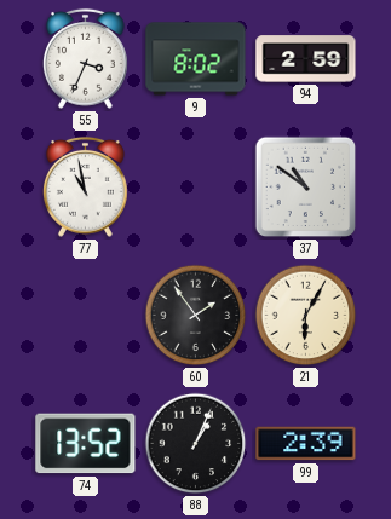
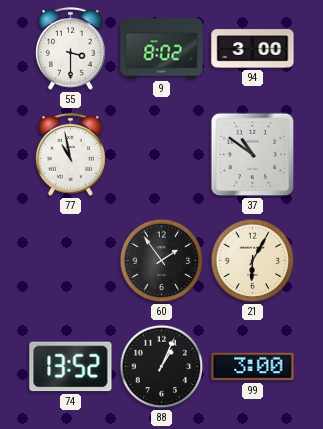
55: 3:34 -> 3:30
94: 2:59 -> 3:00
99: 2:39 -> 3:00
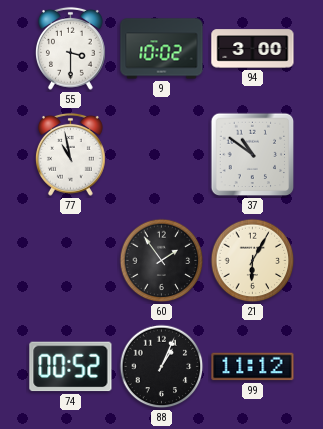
9: 8:02 -> 10:02
74: 13:52 -> 00:52
99: 3:00 -> 11:12
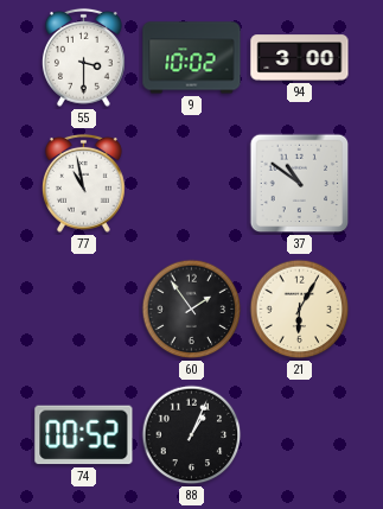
99: 11:12 -> none
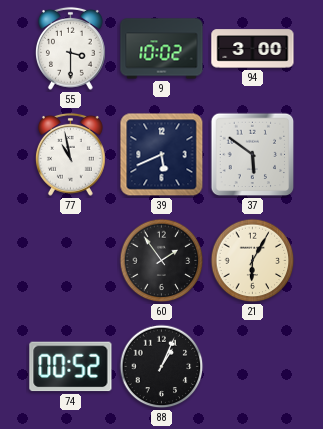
39: none -> 5:41
37: 10:51 -> 5:51
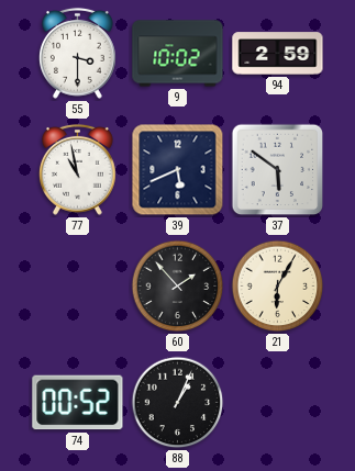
94: 3:00 -> 2:59
60: 1:54 -> 1:53
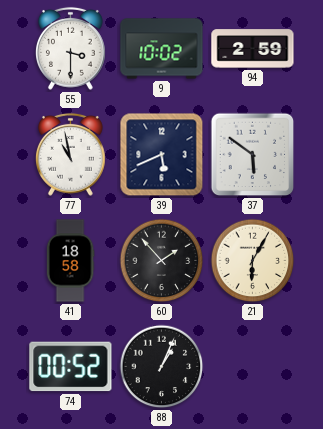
41: none -> 18:58
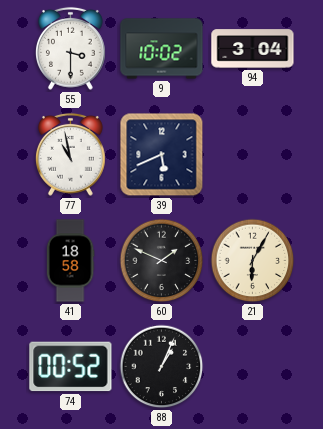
94: 2:59 -> 3:04
37: 5:51 -> none
60: 1:53 -> 1:49
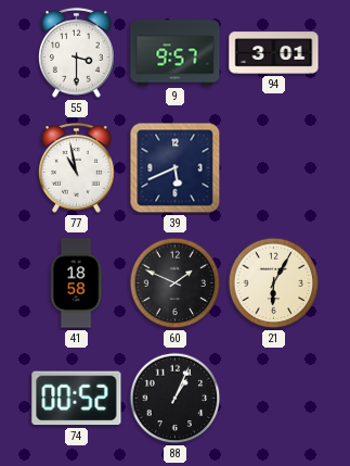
9: 10:02 -> 9:57
94: 3:04 -> 3:01
